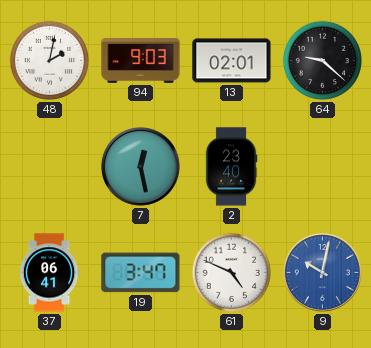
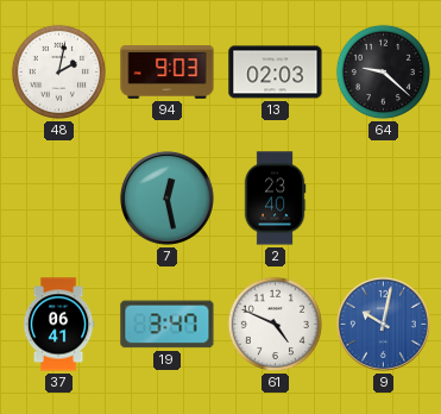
13: 02:01 -> 02:03
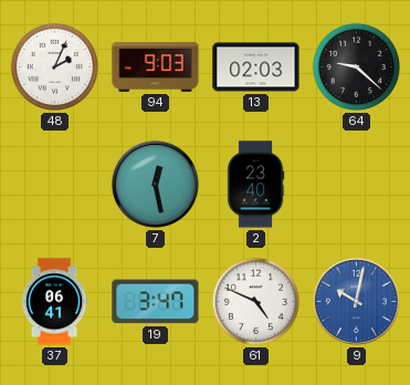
48: 2:02 -> 2:04
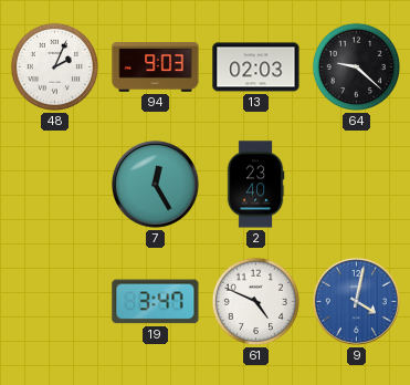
7: 12:28 -> 12:25
37: 06:41 -> none
9: 10:02 -> 4:02
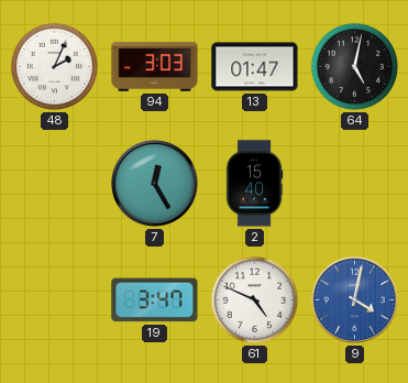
94: 9:03 -> 3:03
13: 02:03 -> 01:47
64: 9:22 -> 5:02
2: 23:40 -> 15:40
